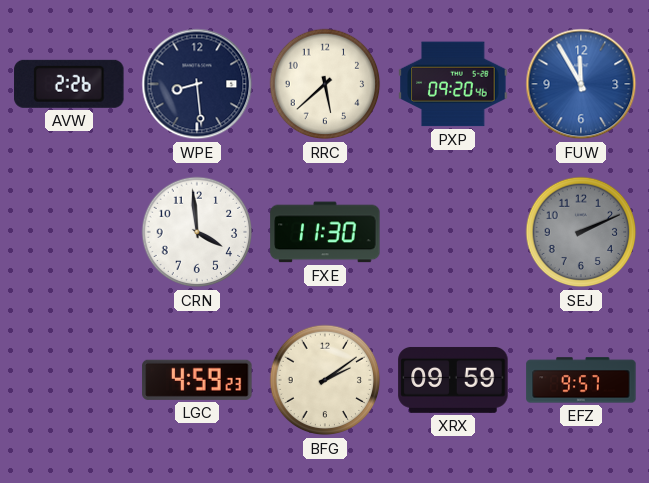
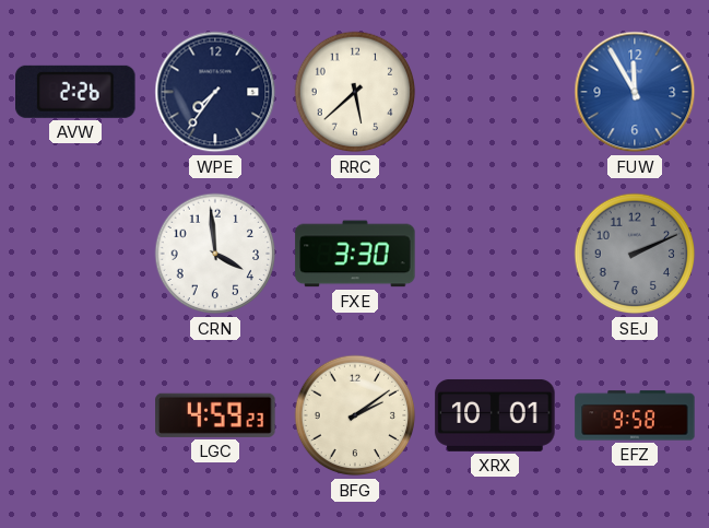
WPE: 8:29 -> 7:36
PXP: 09:20 -> none
FXE: 11:30 -> 3:30
XRX: 09:59 -> 10:01
EFZ: 9:57 -> 9:58
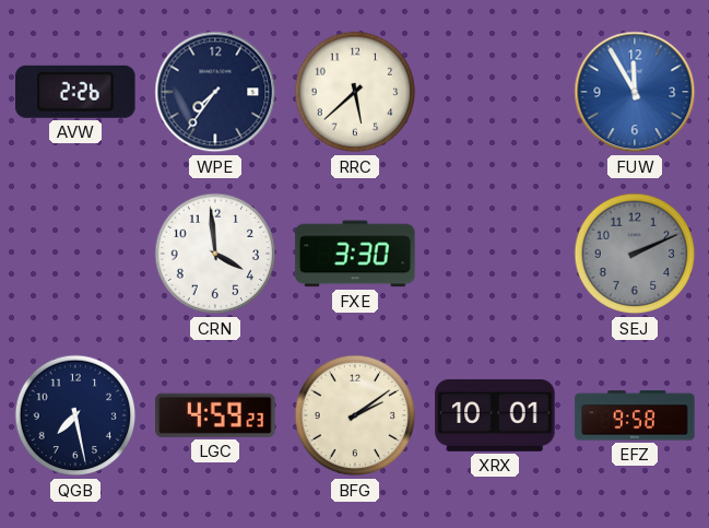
QGB: none -> 7:28
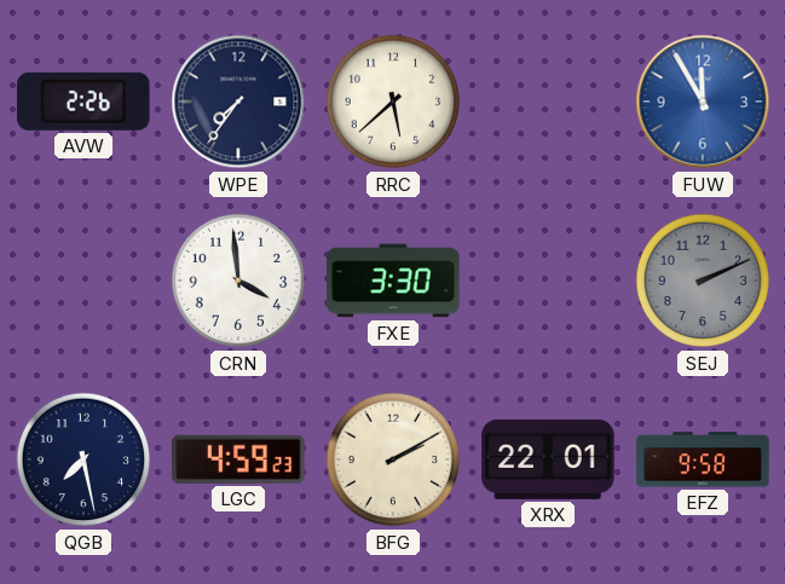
BFG: 2:09 -> 2:10
XRX: 10:01 -> 22:01
